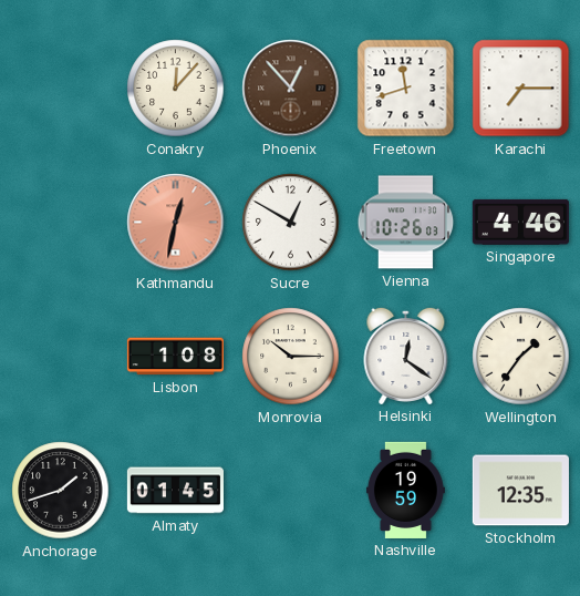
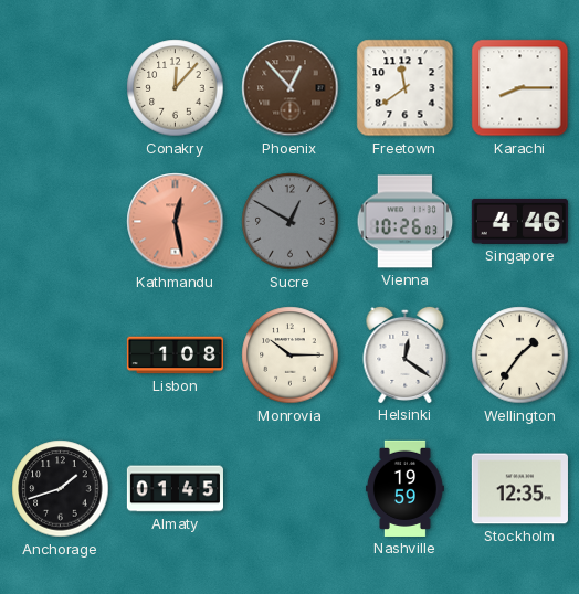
Freetown: 11:42 -> 11:39
Karachi: 7:15 -> 8:15
Kathmandu: 12:32 -> 12:28
Sucre dial: white -> grey
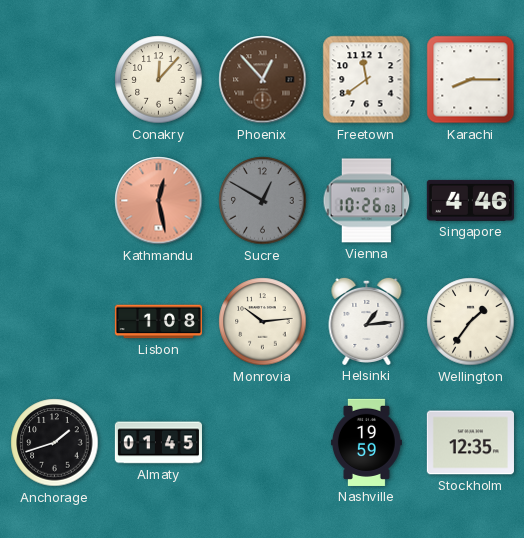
Monrovia: 10:15 -> 10:14
Helsinki: 12:21 -> 1:14
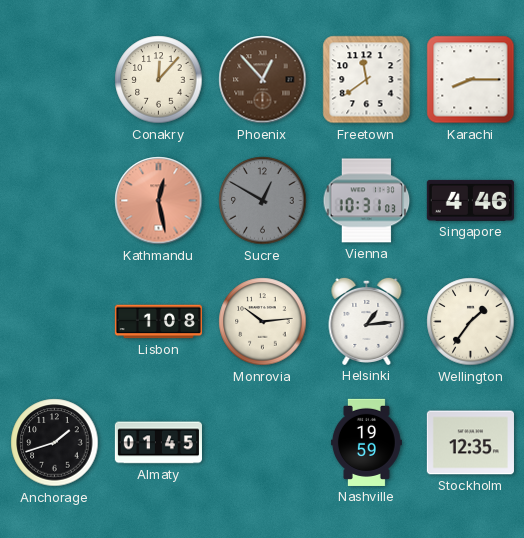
Vienna: 10:26 -> 10:31
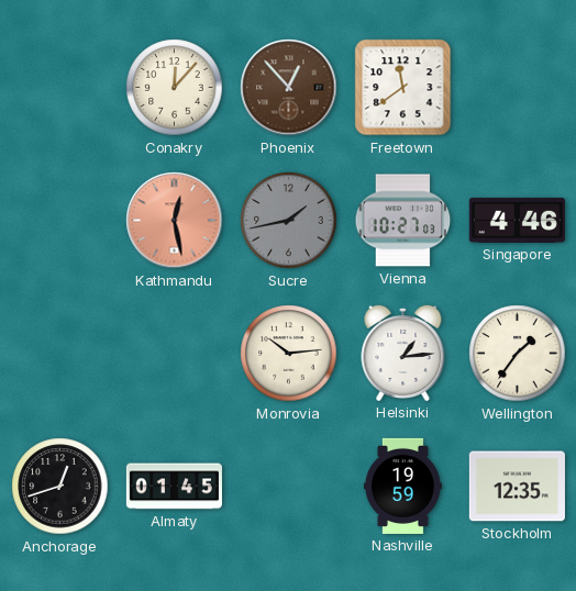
Karachi: 8:15 -> none
Sucre: 12:50 -> 1:43
Vienna: 10:31 -> 10:27
Lisbon: 1:08 -> none
Anchorage: 1:42 -> 12:42
